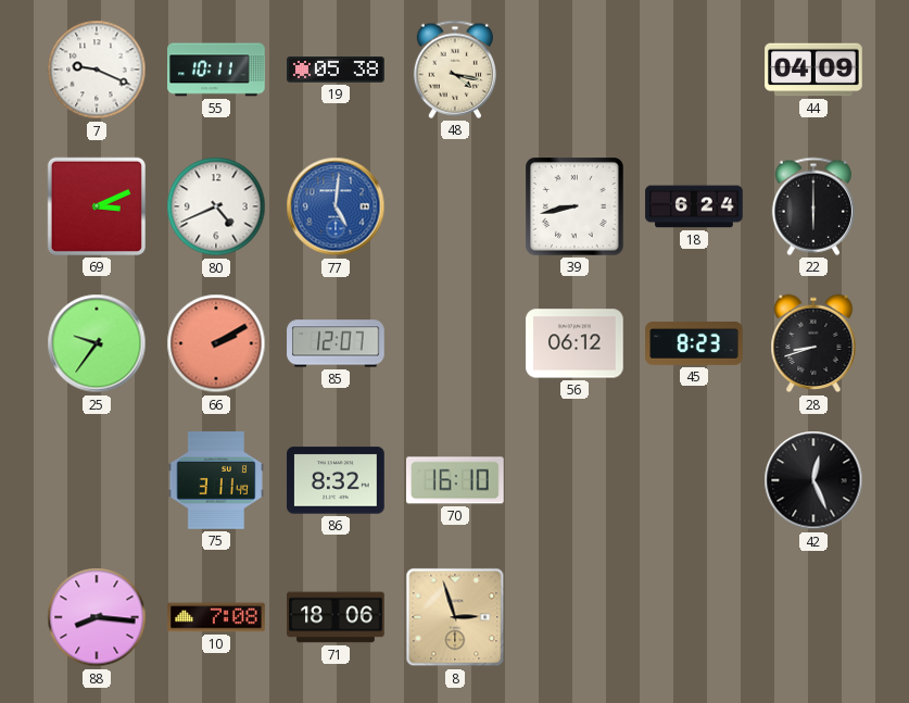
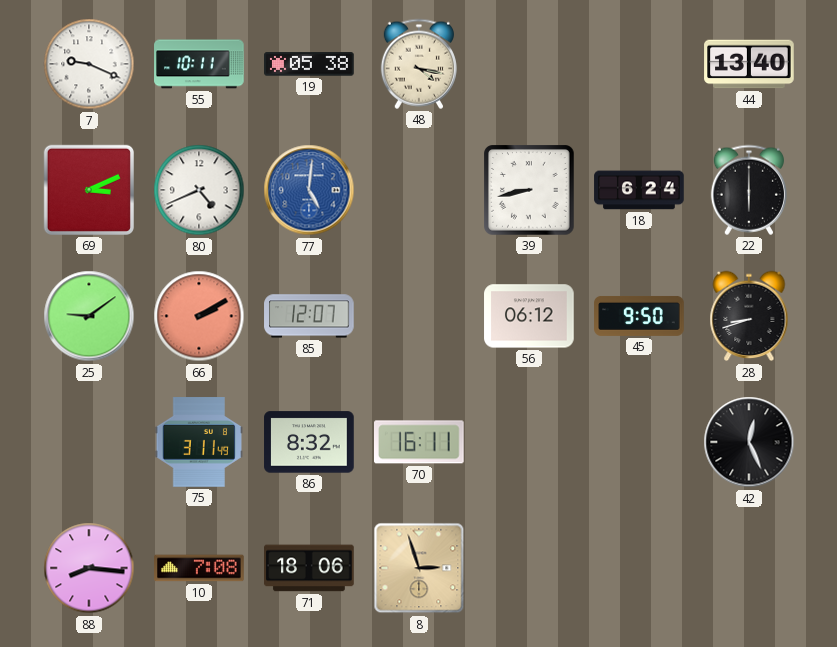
44: 04:09 -> 13:40
25: 9:36 -> 9:09
45: 8:23 -> 9:50
70: 16:10 -> 16:11
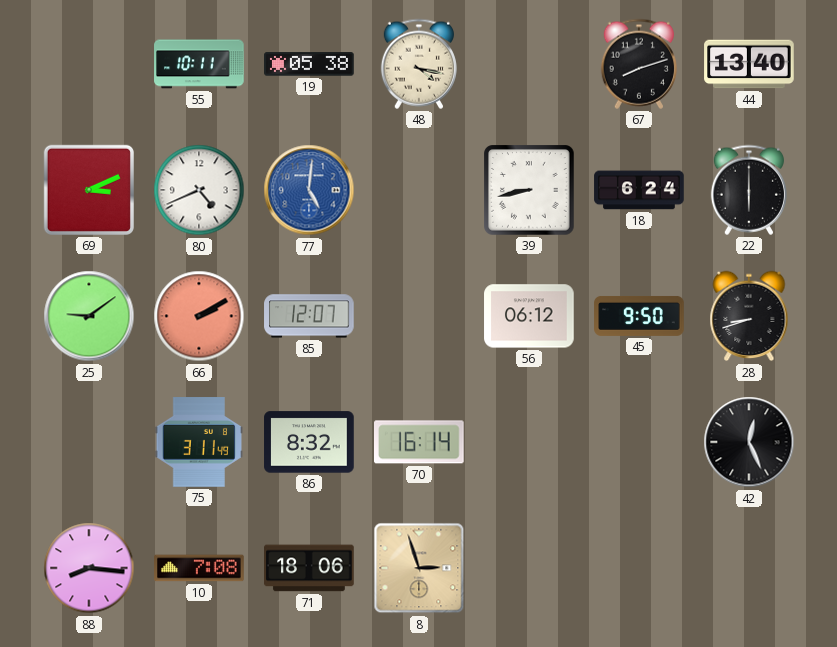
7: 9:19 -> none
67: none -> 8:12
70: 16:11 -> 16:14
